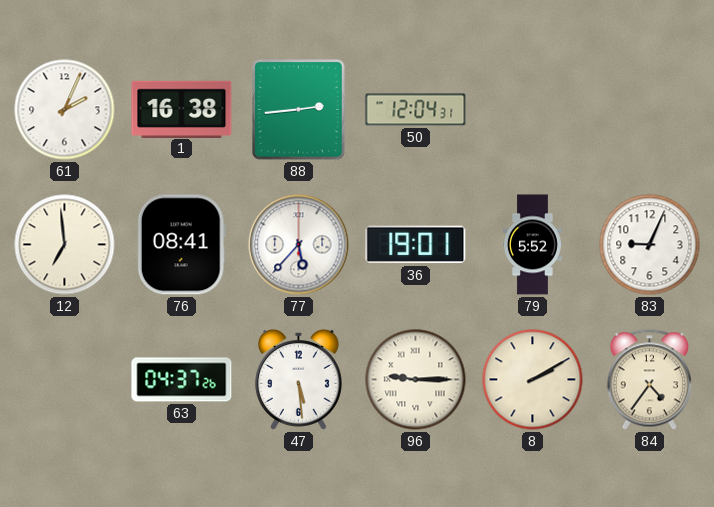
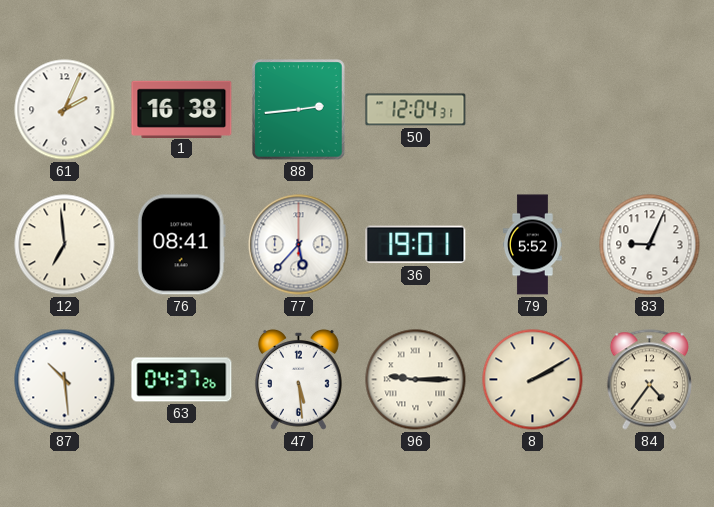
87: none -> 10:29
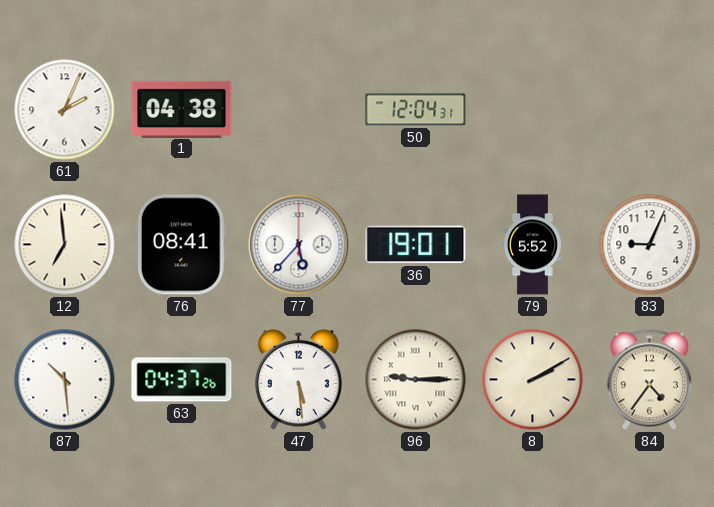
1: 16:38 -> 04:38
88: 2:44 -> none
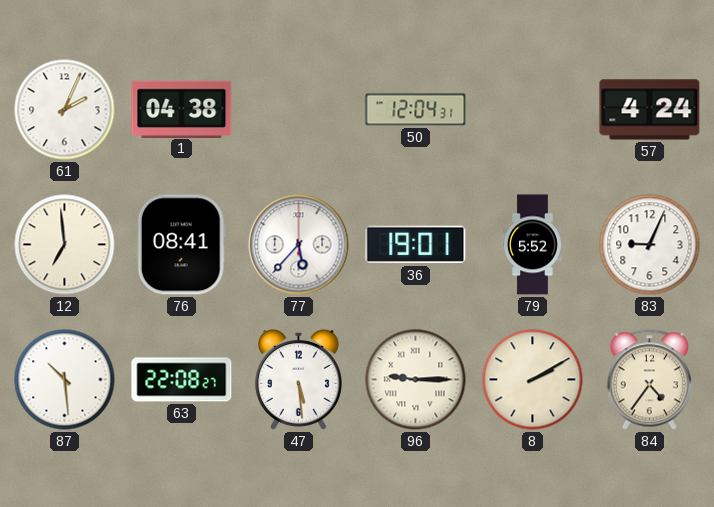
57: none -> 4:24
63: 04:37 -> 22:08
